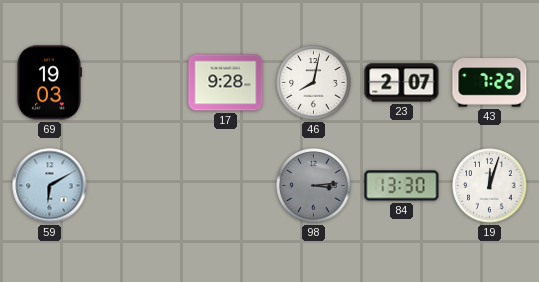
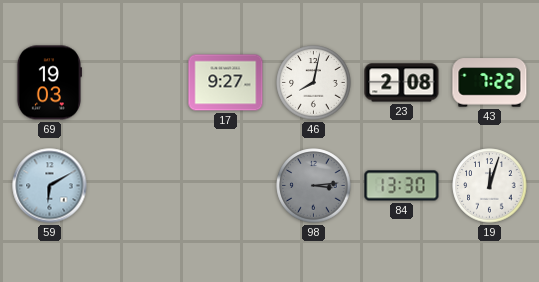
17: 9:28 -> 9:27
23: 2:07 -> 2:08
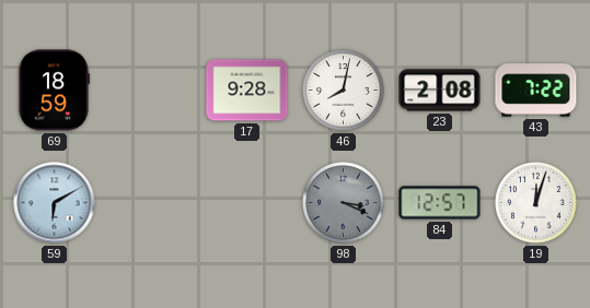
69: 19:03 -> 18:59
17: 9:27 -> 9:28
98: 3:14 -> 3:19
84: 13:30 -> 12:57
